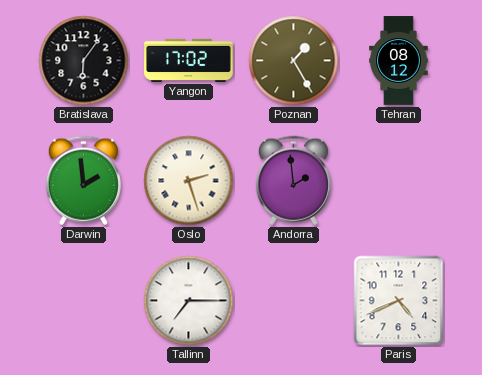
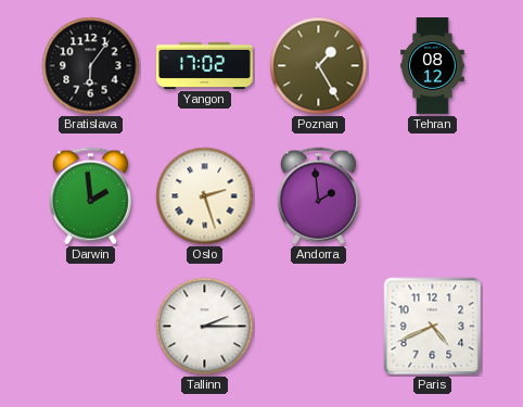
Tallinn: 7:15 -> 2:15
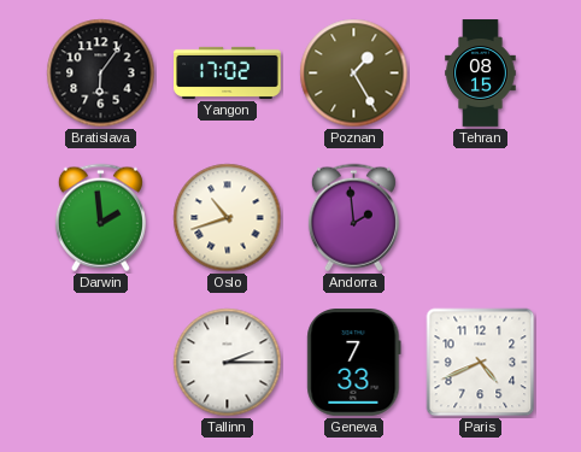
Tehran: 08:12 -> 08:15
Oslo: 2:27 -> 10:42
Geneva: none -> 7:33
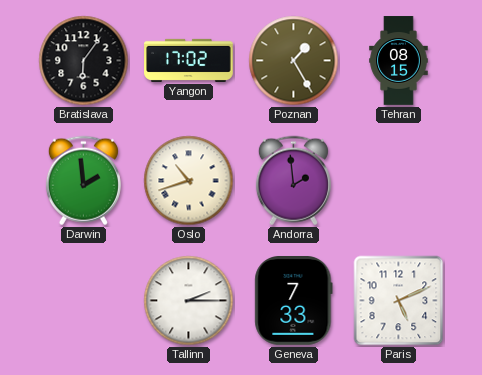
Paris: 4:41 -> 5:11
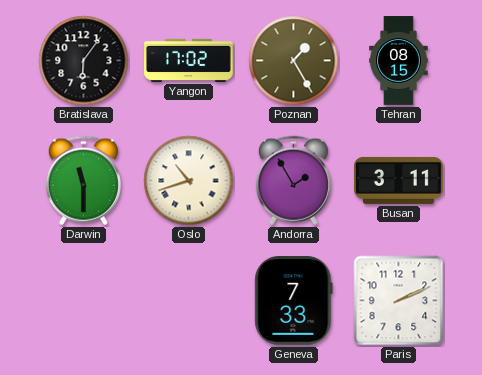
Darwin: 1:59 -> 11:30
Andorra: 1:59 -> 1:55
Busan: none -> 3:11
Tallinn: 2:15 -> none
Paris: 5:11 -> 2:11
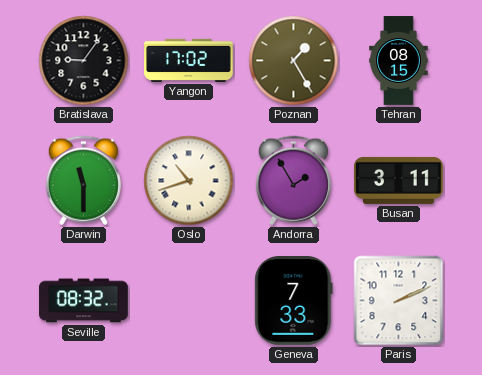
Bratislava: 6:06 -> 9:06
Seville: none -> 08:32
